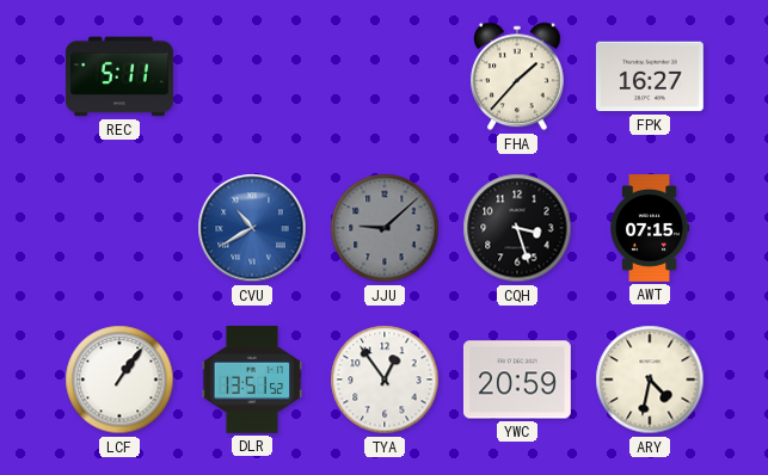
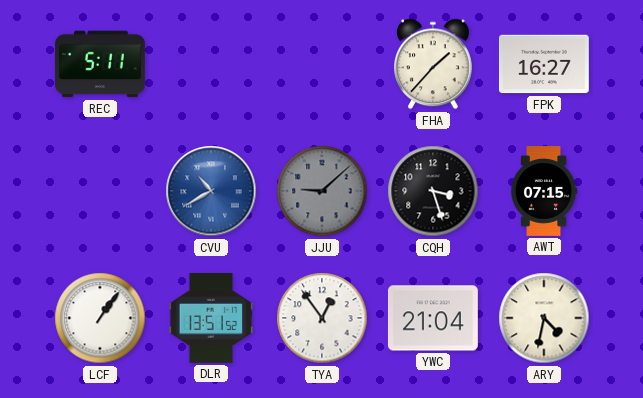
YWC: 20:59 -> 21:04
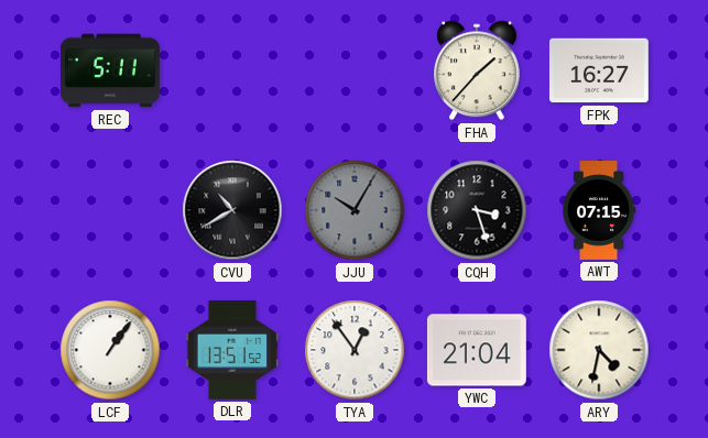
CVU dial: blue -> black
JJU: 9:08 -> 10:05
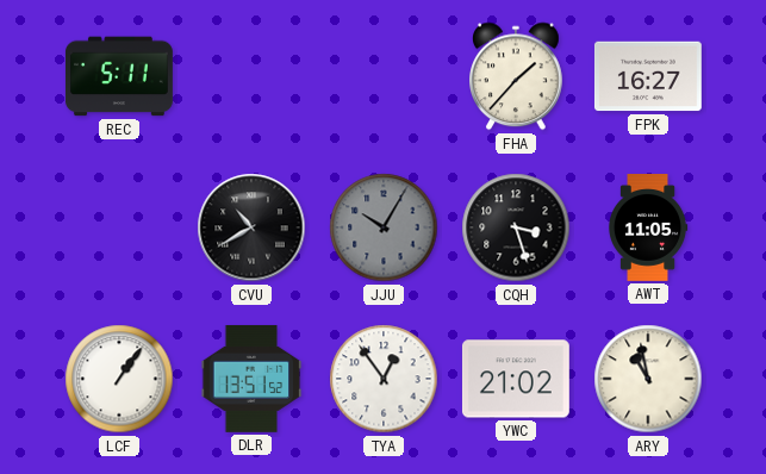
AWT: 07:15 -> 11:05
YWC: 21:04 -> 21:02
ARY: 4:32 -> 10:58
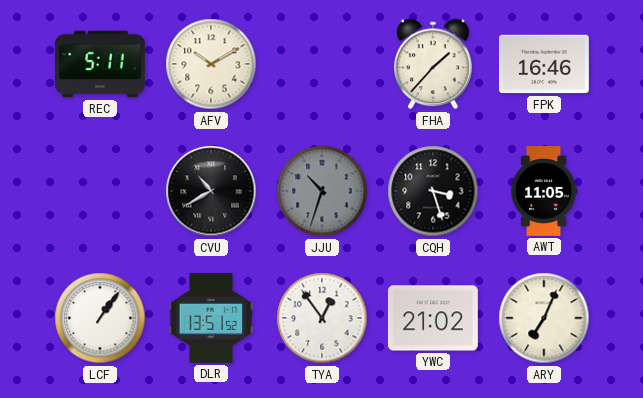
AFV: none -> 10:10
FPK: 16:27 -> 16:46
JJU: 10:05 -> 10:33
ARY: 10:58 -> 7:04
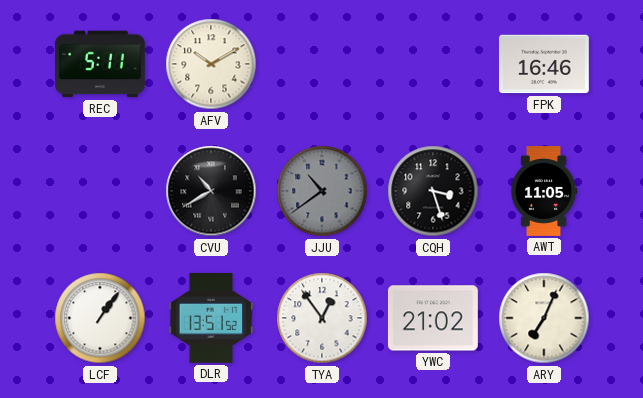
FHA: 1:37 -> none
JJU: 10:33 -> 10:39
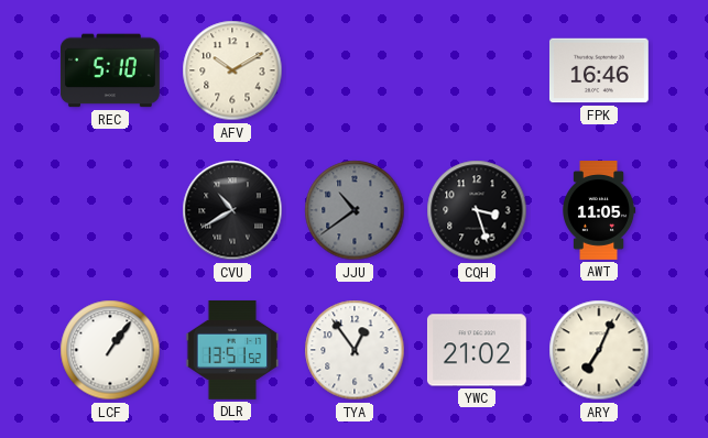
REC: 5:11 -> 5:10
